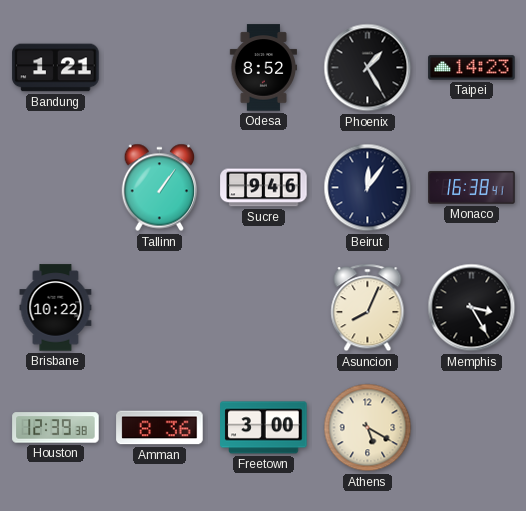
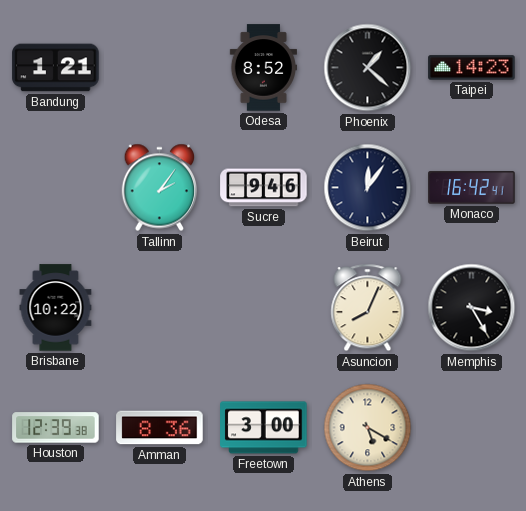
Phoenix: 1:25 -> 1:22
Tallinn: 1:06 -> 2:06
Monaco: 16:38 -> 16:42
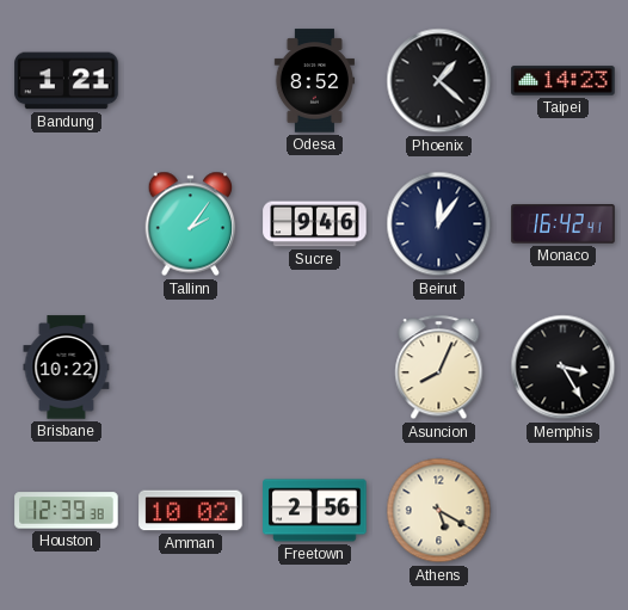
Amman: 8:36 -> 10:02
Freetown: 3:00 -> 2:56
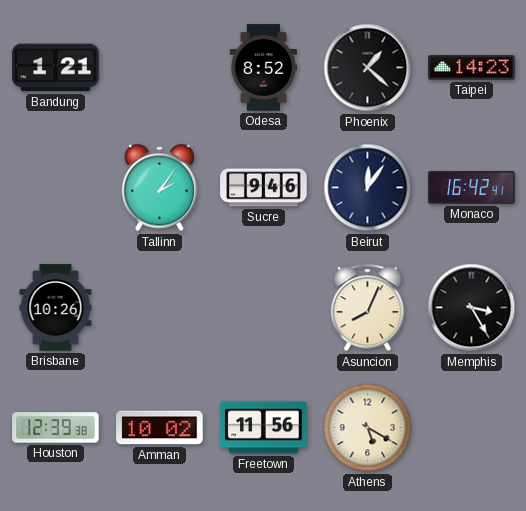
Brisbane: 10:22 -> 10:26
Freetown: 2:56 -> 11:56
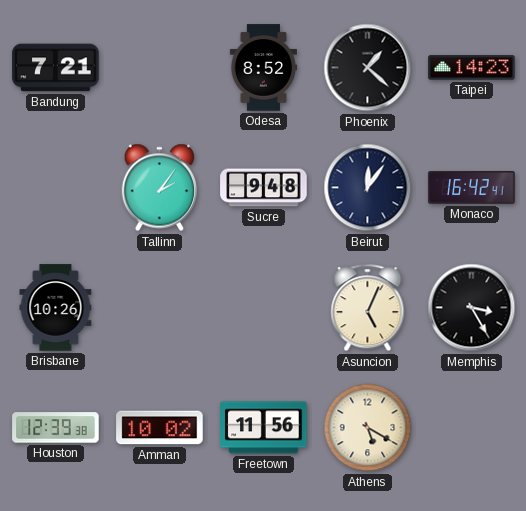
Bandung: 1:21 -> 7:21
Sucre: 9:46 -> 9:48
Asuncion: 8:04 -> 5:04
